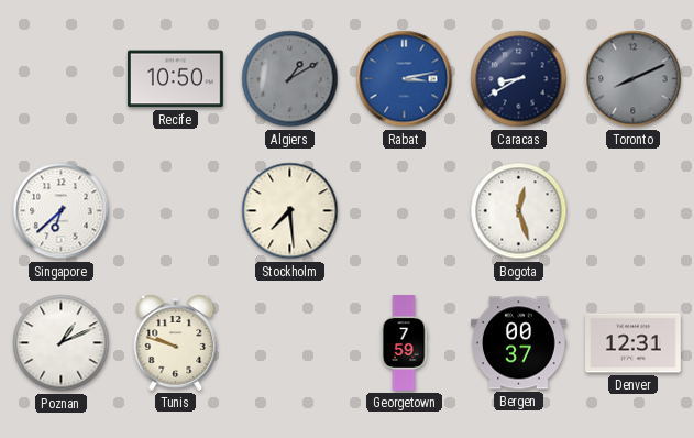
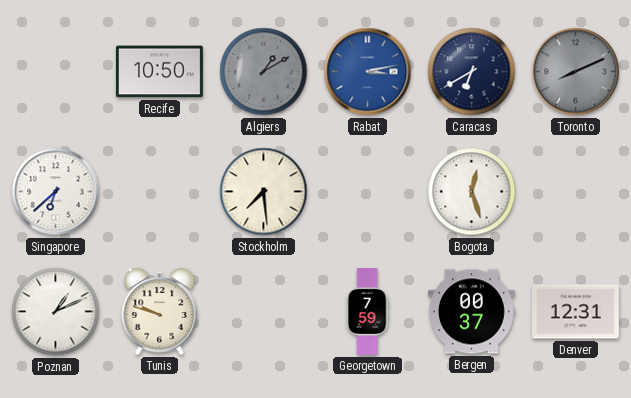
Caracas: 8:40 -> 6:40
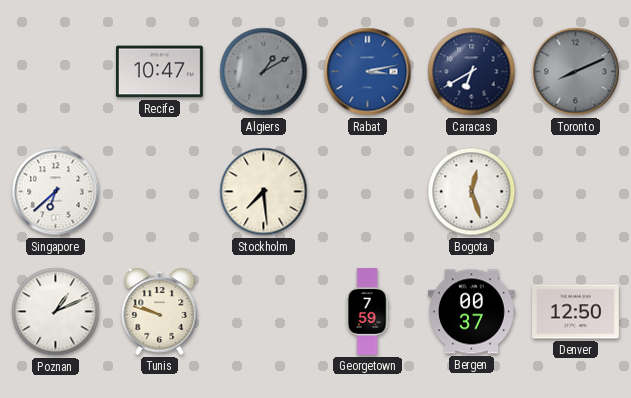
Recife: 10:50 -> 10:47
Denver: 12:31 -> 12:50
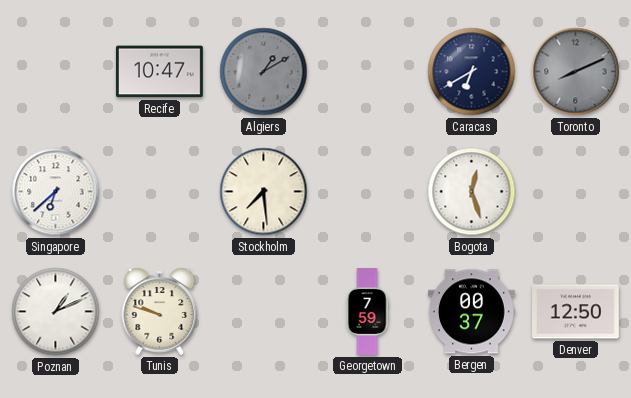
Rabat: 3:13 -> none
